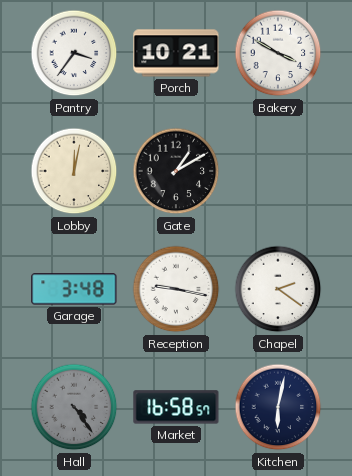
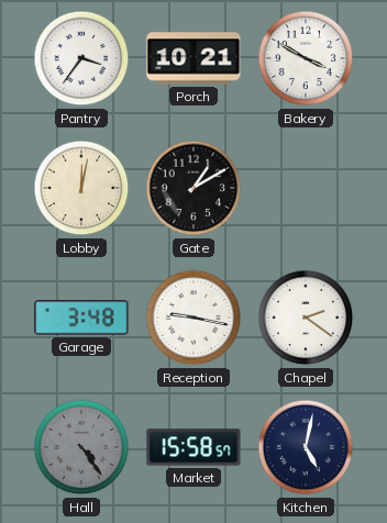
Market: 16:58 -> 15:58
Kitchen: 6:02 -> 5:02
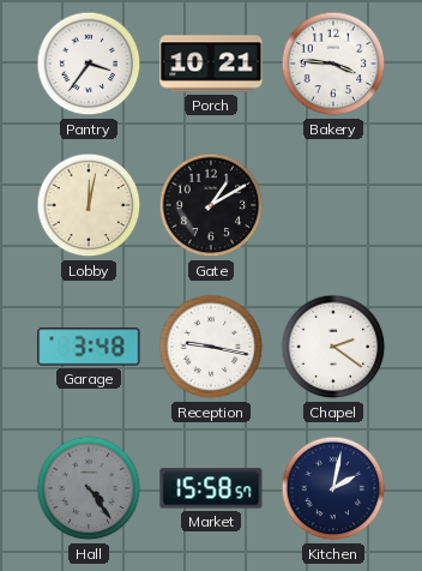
Bakery: 3:50 -> 3:46
Kitchen: 5:02 -> 2:02
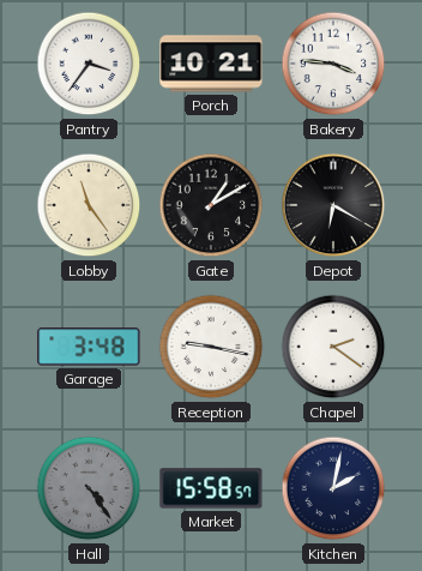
Lobby: 12:02 -> 11:24
Depot: none -> 6:20
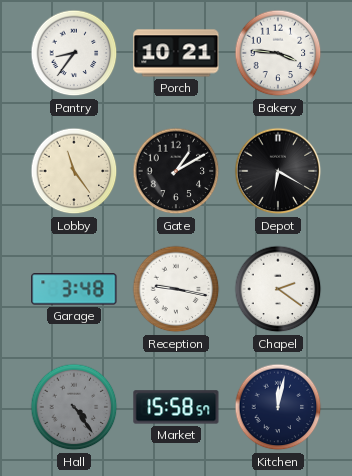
Pantry: 3:36 -> 8:36
Kitchen: 2:02 -> 12:02
